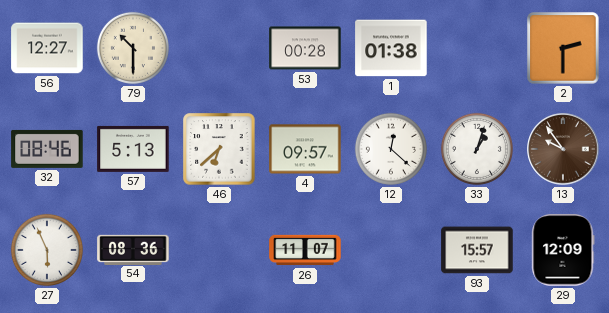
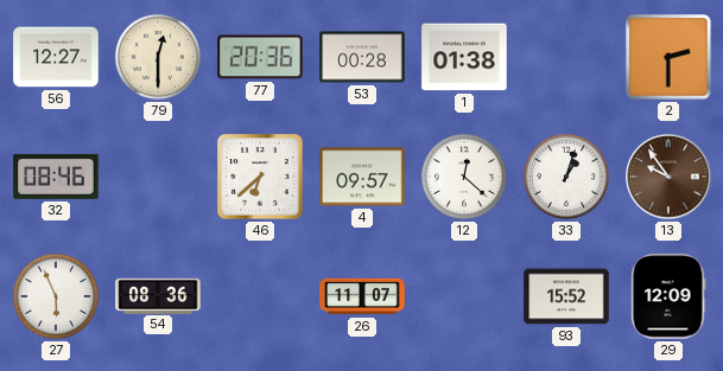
79: 10:30 -> 12:30
77: none -> 20:36
57: 5:13 -> none
93: 15:57 -> 15:52
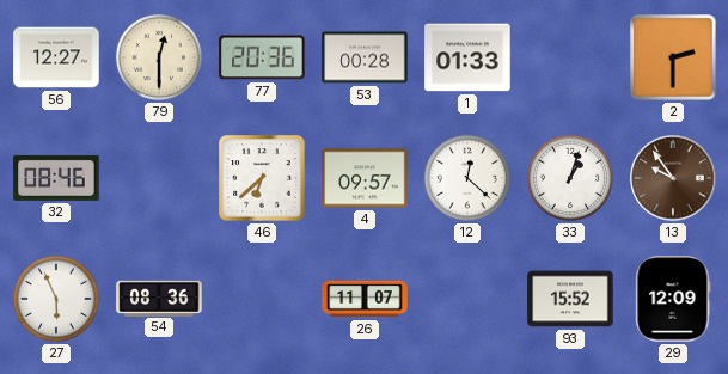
1: 01:38 -> 01:33
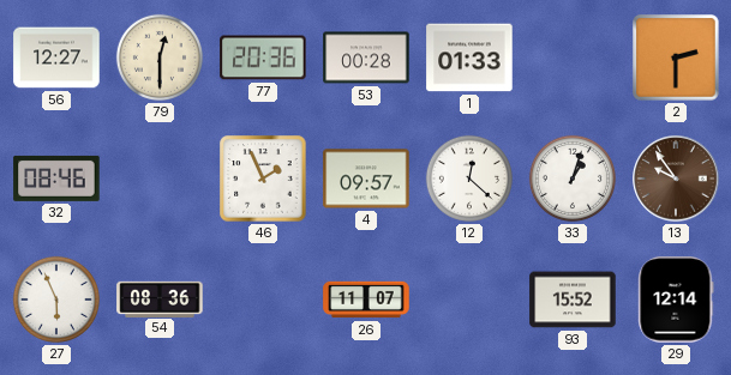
46: 6:38 -> 1:56
29: 12:09 -> 12:14
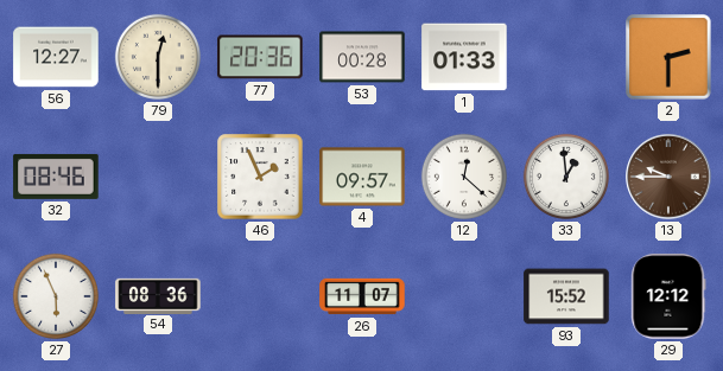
33: 1:03 -> 12:59
13: 9:54 -> 9:45
29: 12:14 -> 12:12
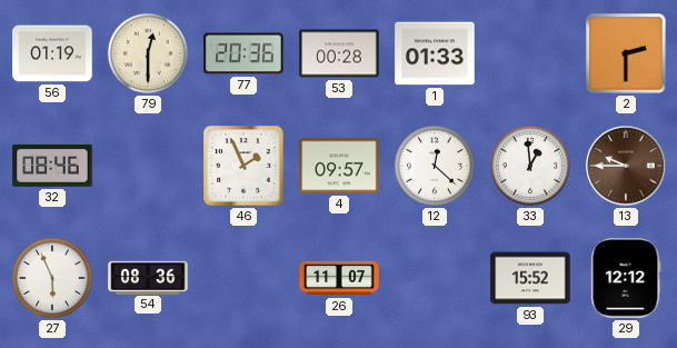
56: 12:27 -> 01:19
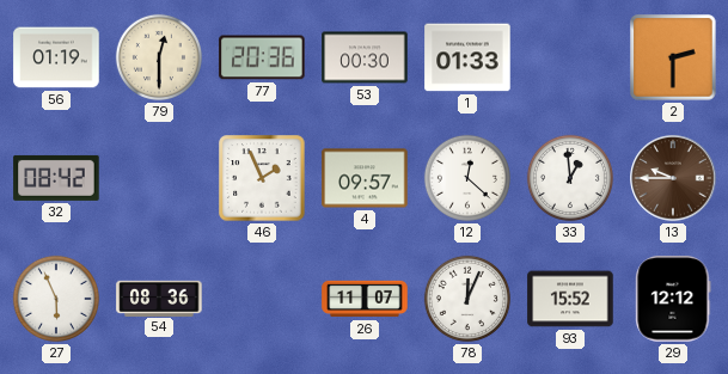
53: 00:28 -> 00:30
32: 08:46 -> 08:42
78: none -> 12:04
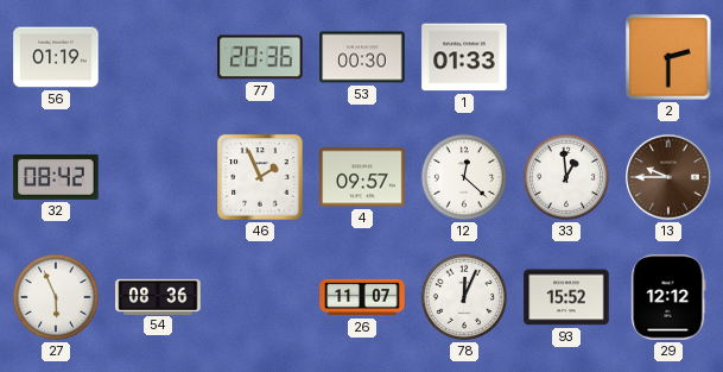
79: 12:30 -> none
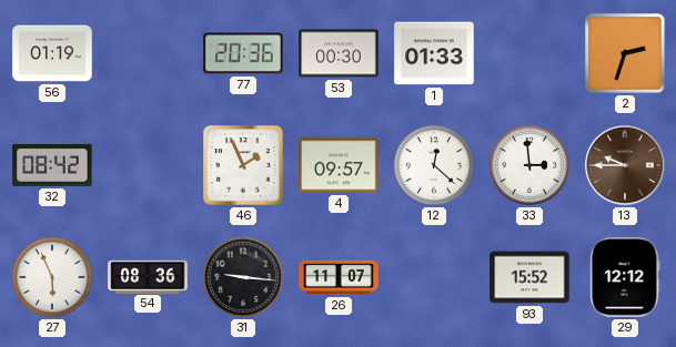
2: 2:30 -> 2:33
33: 12:59 -> 2:59
31: none -> 9:16
78: 12:04 -> none
